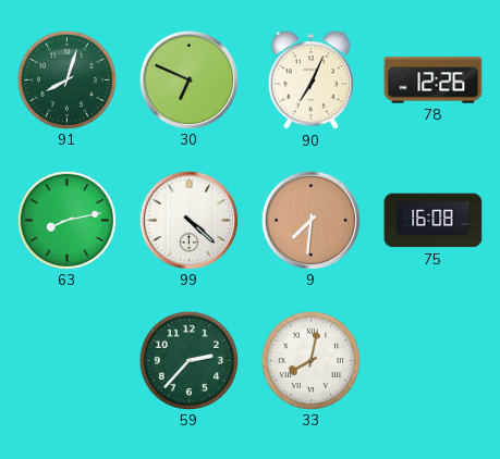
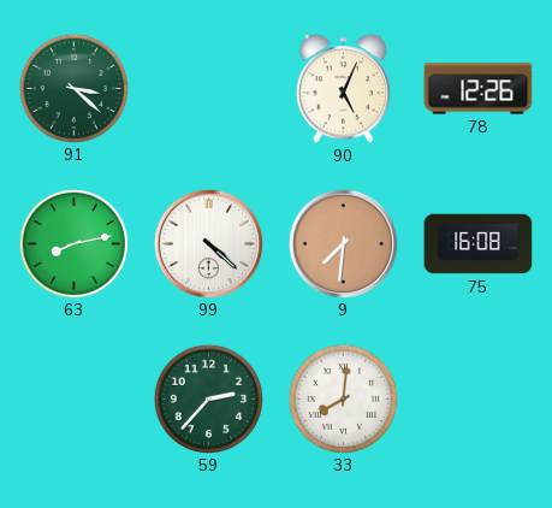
91: 8:03 -> 3:22
30: 6:49 -> none
90: 7:04 -> 5:04
33: 8:02 -> 8:01
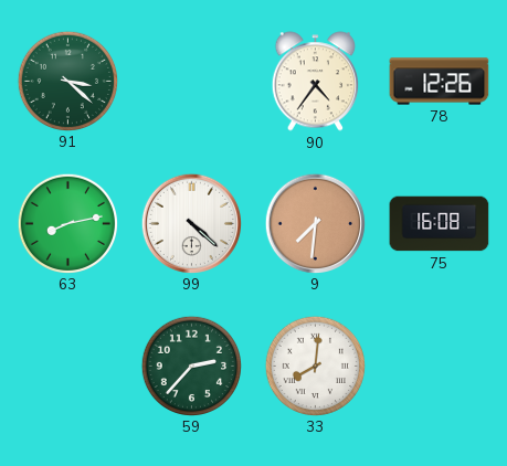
90: 5:04 -> 4:36
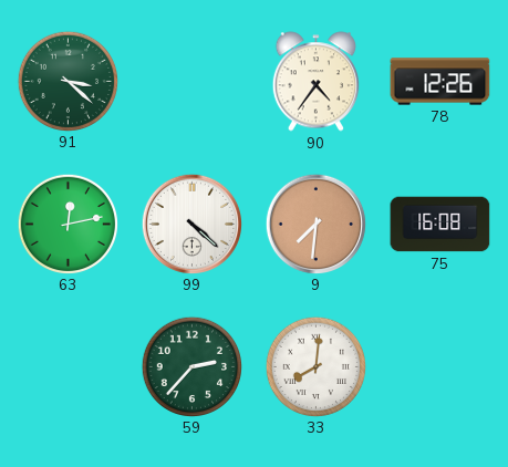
63: 8:13 -> 12:13
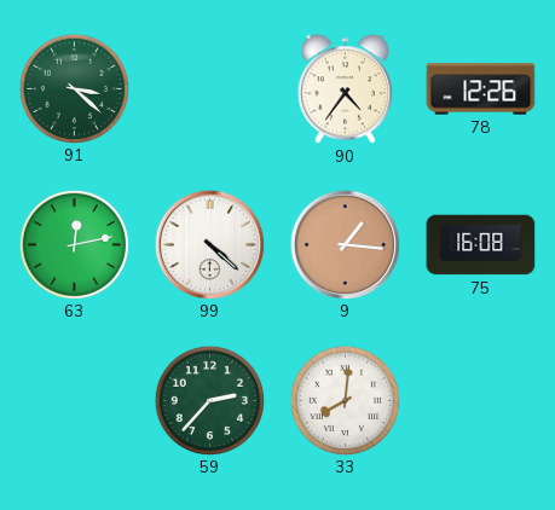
9: 7:31 -> 1:16
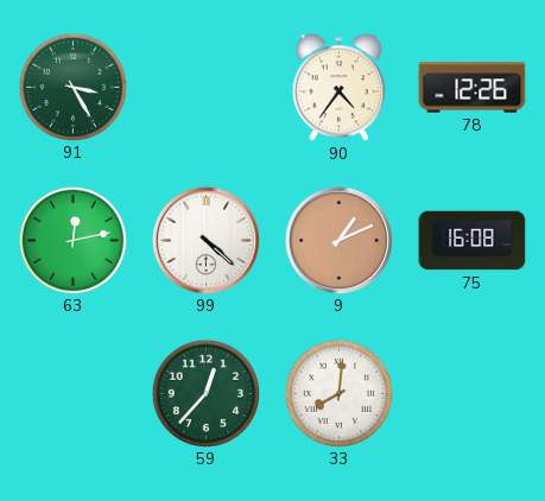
91: 3:22 -> 3:25
9: 1:16 -> 1:11
59: 2:37 -> 12:37
